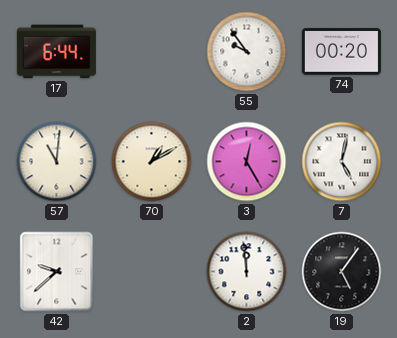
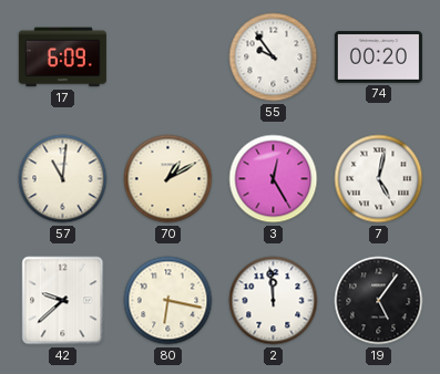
17: 6:44 -> 6:09
80: none -> 6:17
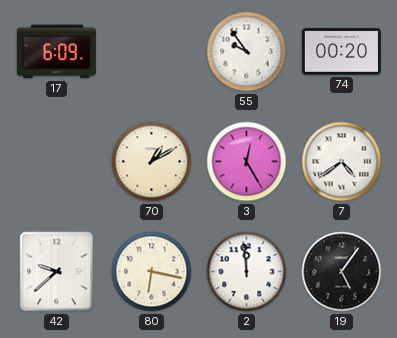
57: 11:01 -> none
7: 5:02 -> 4:39
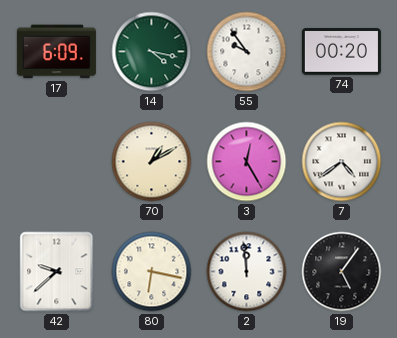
14: none -> 4:17
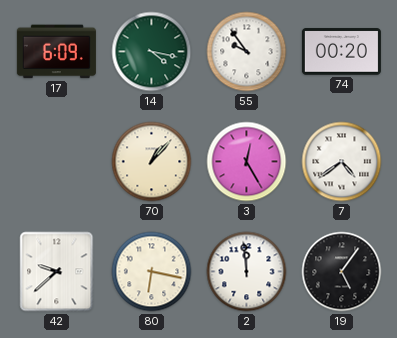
70: 1:10 -> 1:07
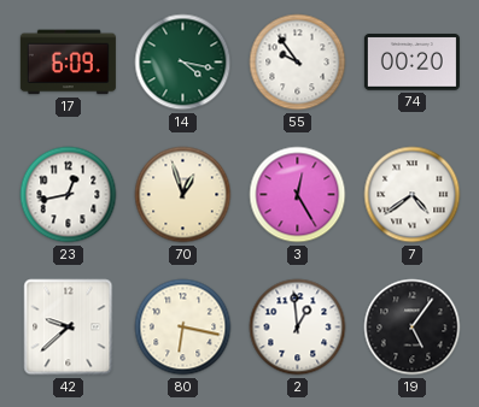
23: none -> 12:43
70: 1:07 -> 12:57
2: 11:59 -> 12:59
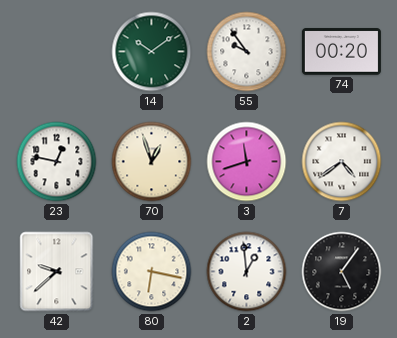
17: 6:09 -> none
14: 4:17 -> 10:09
23: 12:43 -> 12:47
3: 12:25 -> 11:42
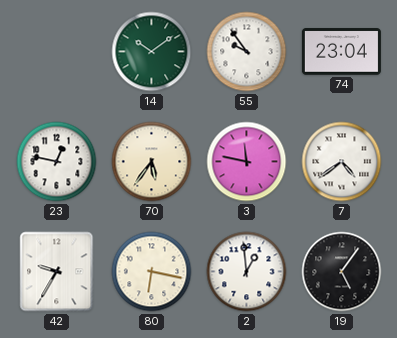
74: 00:20 -> 23:04
70: 12:57 -> 5:36
3: 11:42 -> 11:47
42: 9:38 -> 9:35
